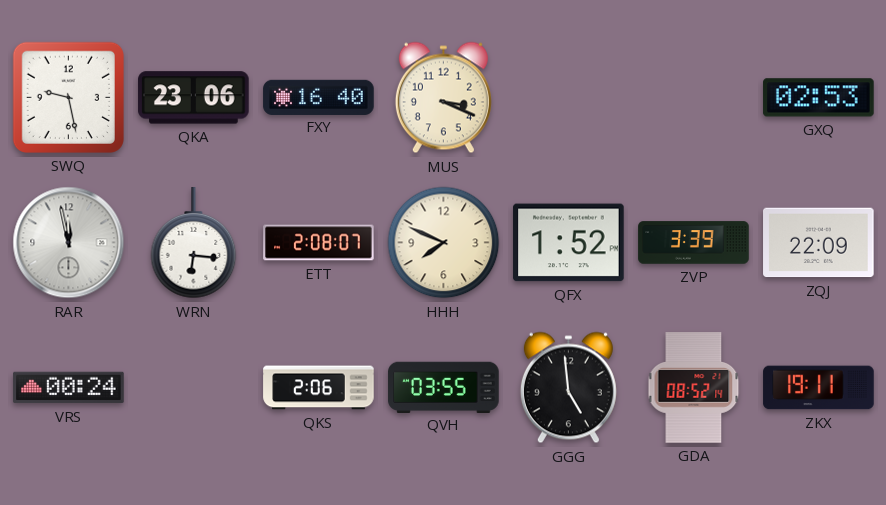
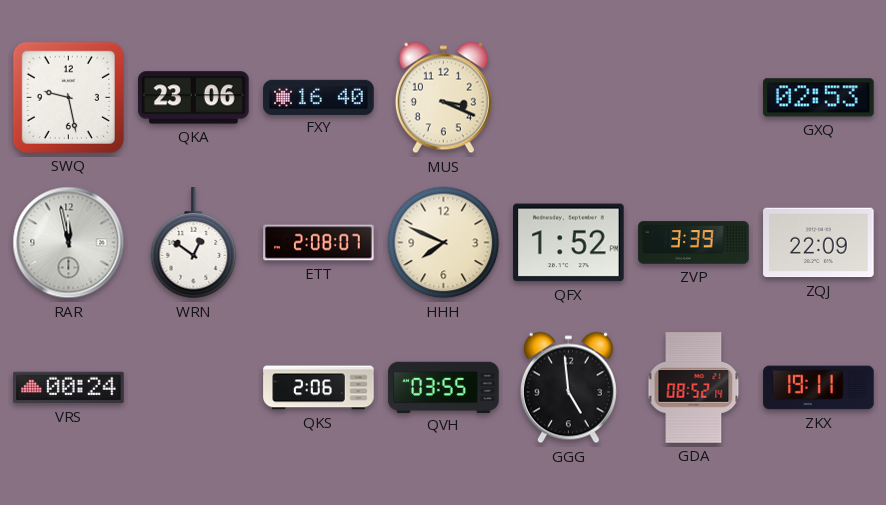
WRN: 6:16 -> 12:51
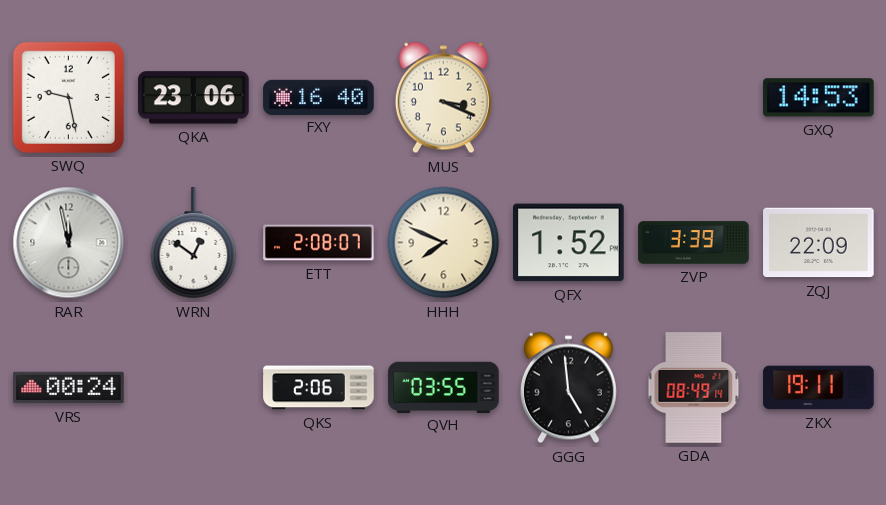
GXQ: 02:53 -> 14:53
GDA: 08:52 -> 08:49
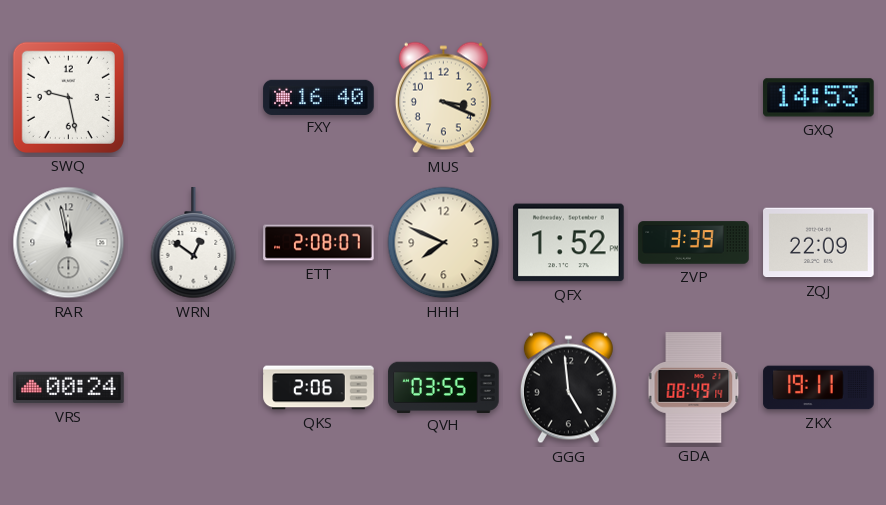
QKA: 23:06 -> none
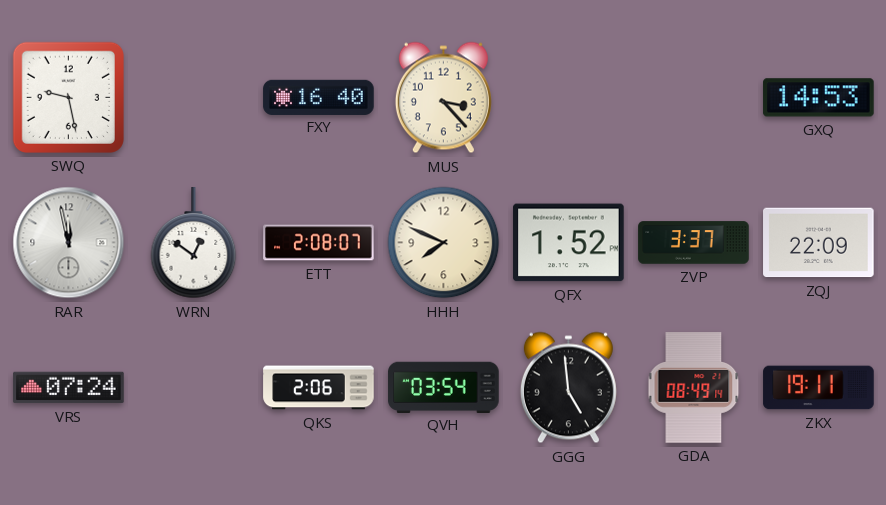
MUS: 3:19 -> 3:23
ZVP: 3:39 -> 3:37
VRS: 00:24 -> 07:24
QVH: 03:55 -> 03:54
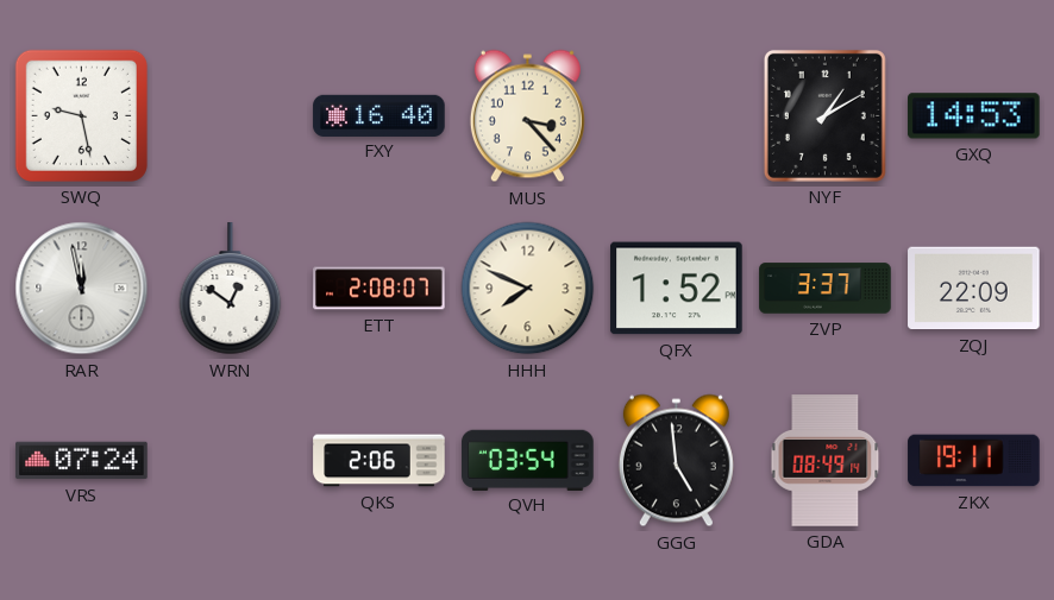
NYF: none -> 1:10
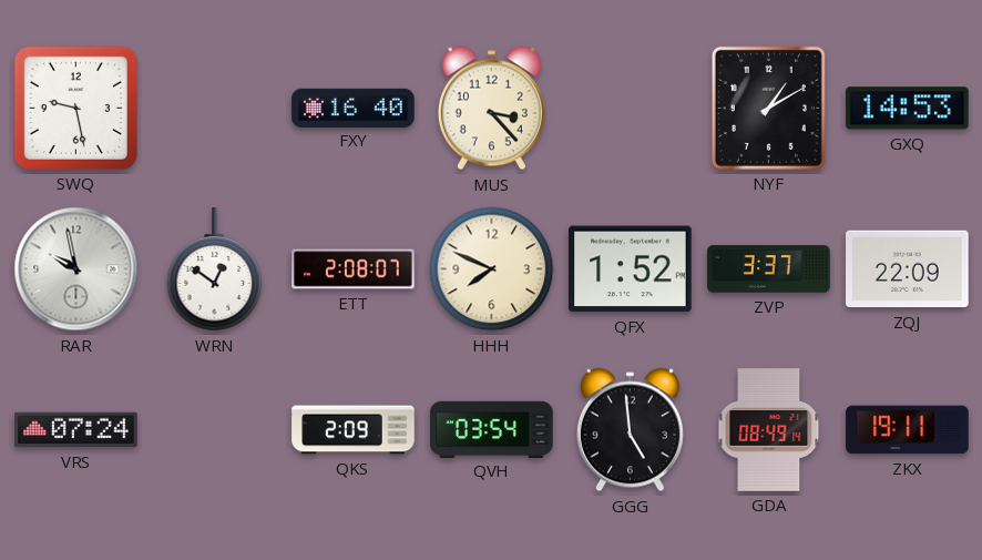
RAR: 11:58 -> 9:58
QKS: 2:06 -> 2:09
